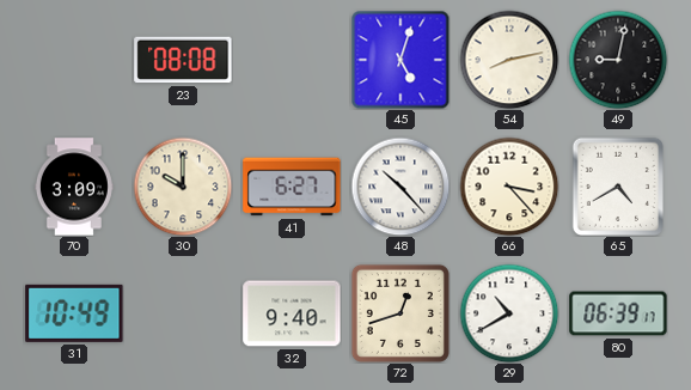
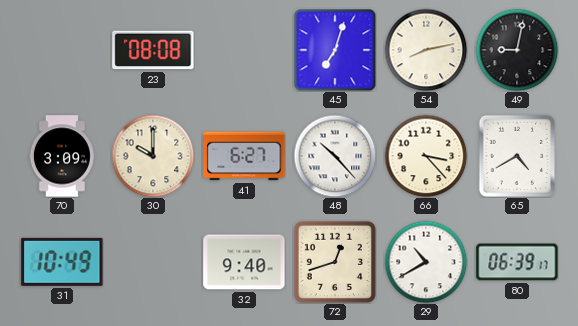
45: 5:03 -> 7:03
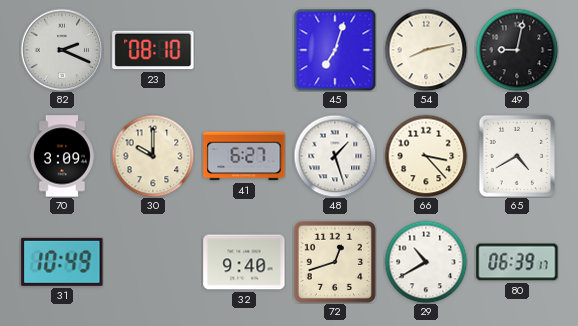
82: none -> 2:19
23: 08:08 -> 08:10
48: 10:23 -> 1:27
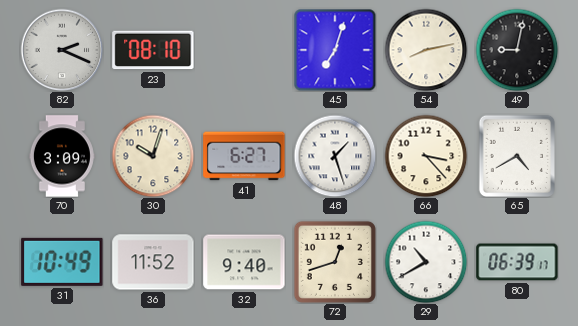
30: 10:00 -> 10:03
36: none -> 11:52
